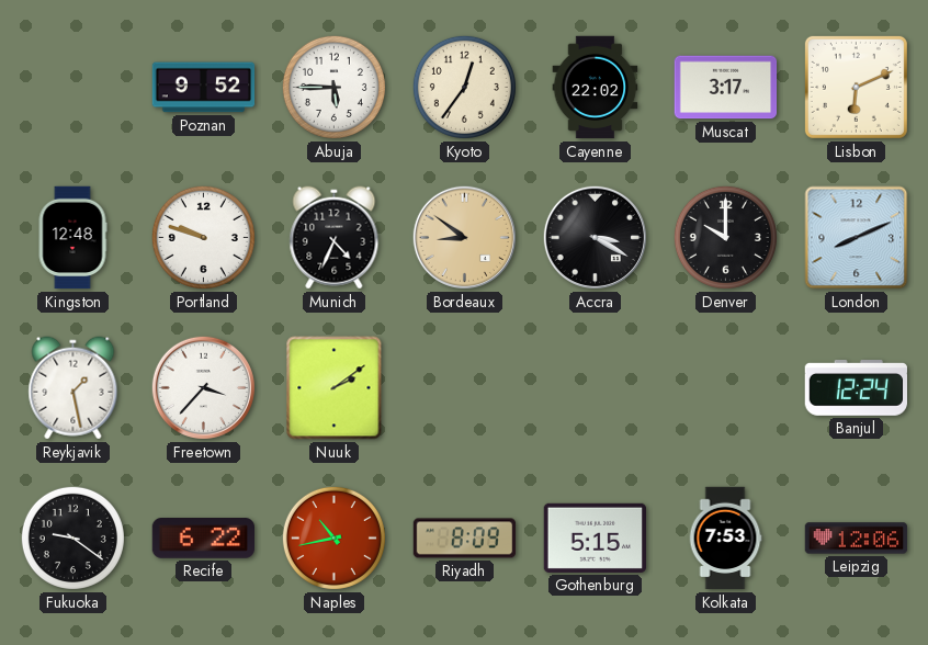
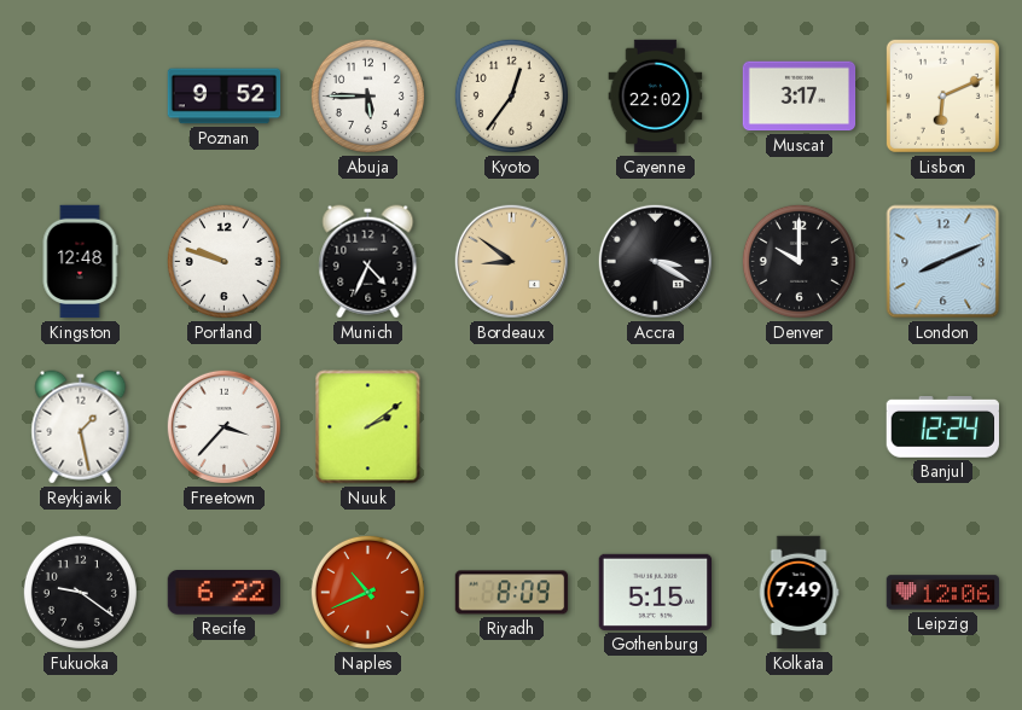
Naples: 10:43 -> 10:41
Kolkata: 7:53 -> 7:49
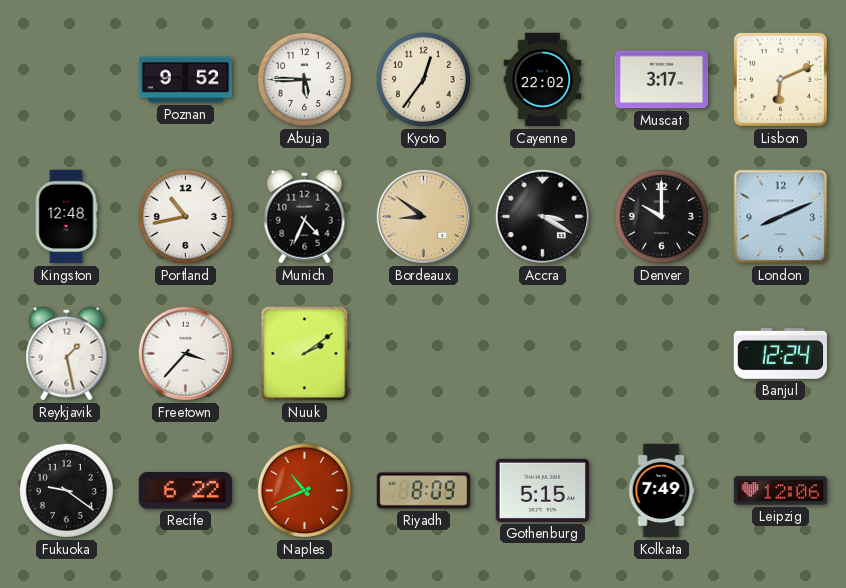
Portland: 9:48 -> 10:43
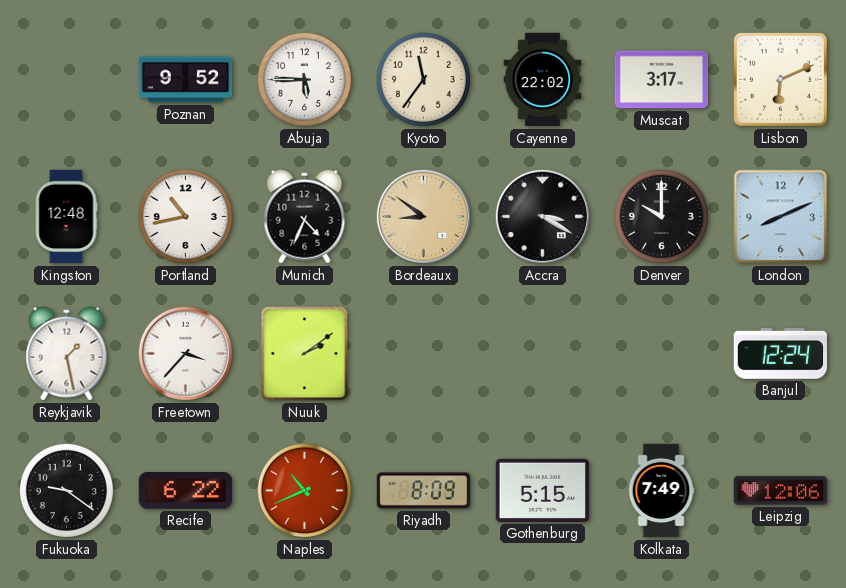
Kyoto: 12:36 -> 11:36
